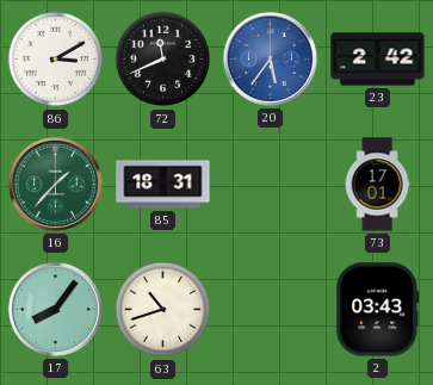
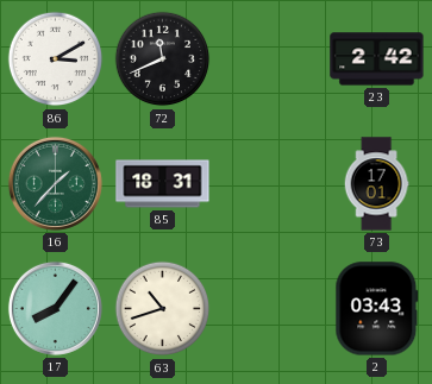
20: 5:36 -> none
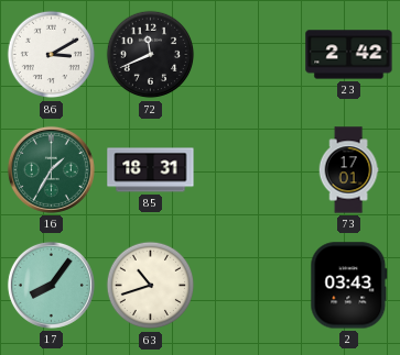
16: 1:37 -> 1:35
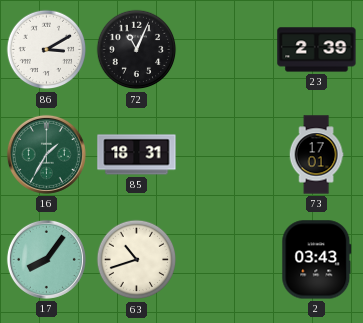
72: 11:41 -> 11:04
23: 2:42 -> 2:39
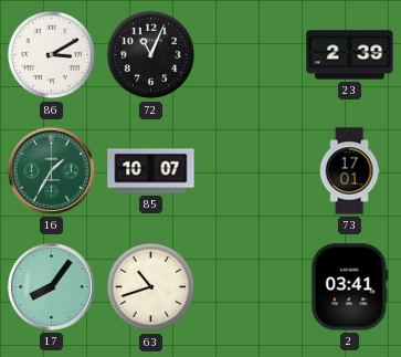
85: 18:31 -> 10:07
2: 03:43 -> 03:41
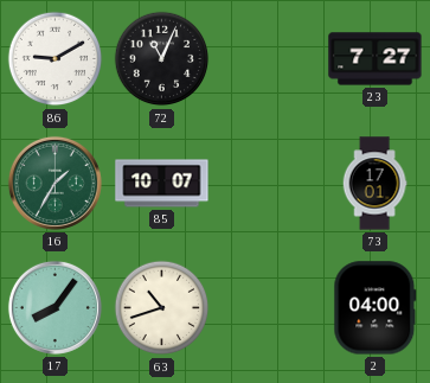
86: 3:10 -> 9:10
23: 2:39 -> 7:27
2: 03:41 -> 04:00
